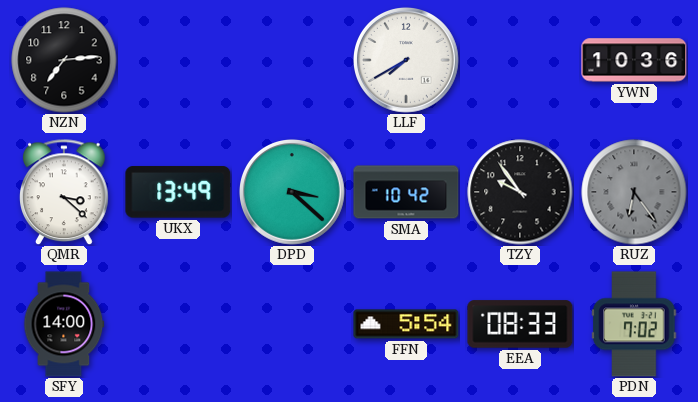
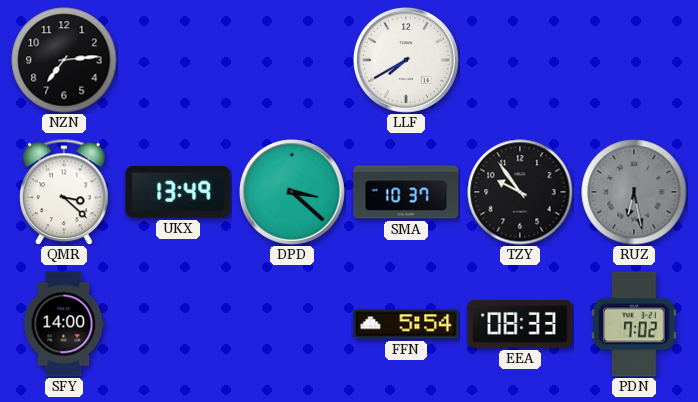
YWN: 10:36 -> none
SMA: 10:42 -> 10:37
RUZ: 6:24 -> 6:28
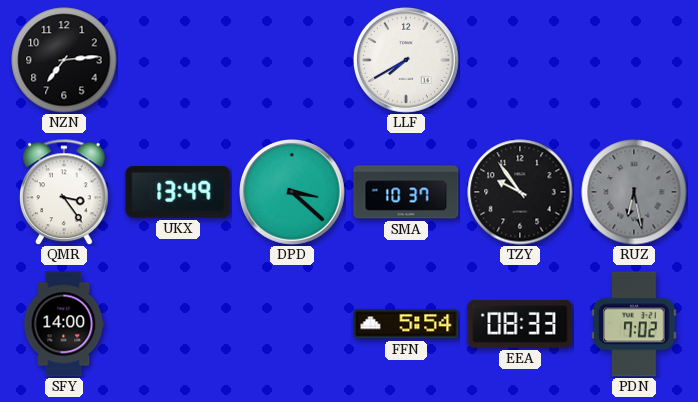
QMR: 3:22 -> 3:24
